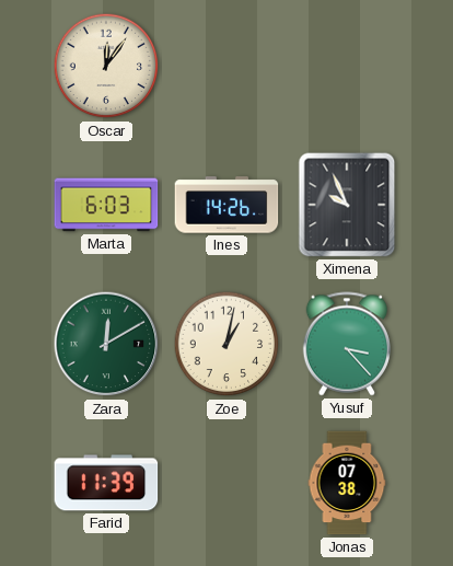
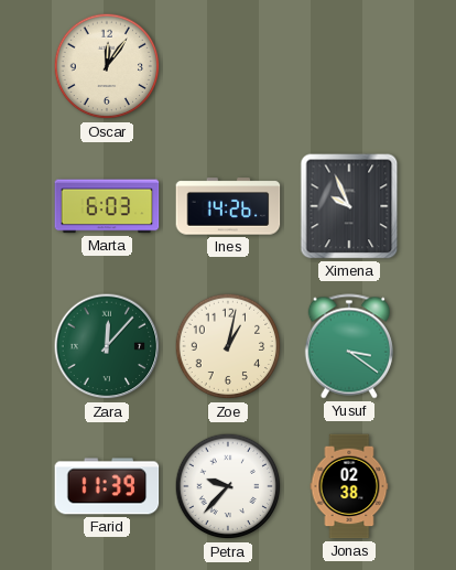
Zara: 12:10 -> 12:07
Yusuf: 3:23 -> 3:21
Petra: none -> 9:37
Jonas: 07:38 -> 02:38
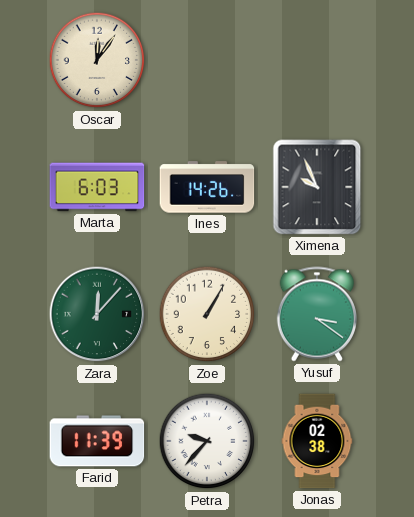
Zoe: 1:02 -> 1:05
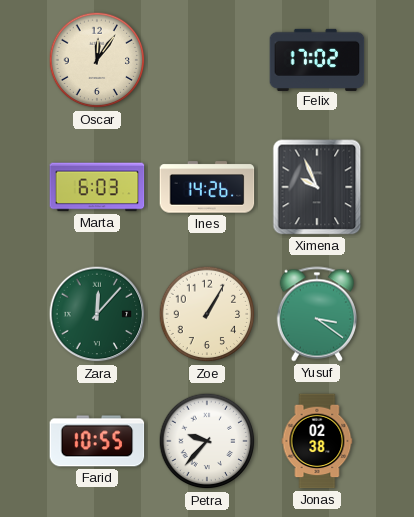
Felix: none -> 17:02
Farid: 11:39 -> 10:55
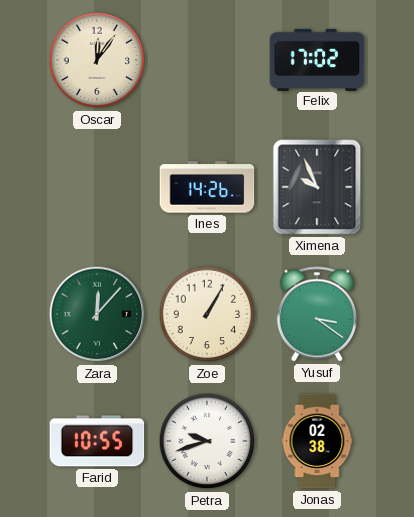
Marta: 6:03 -> none
Petra: 9:37 -> 9:42
